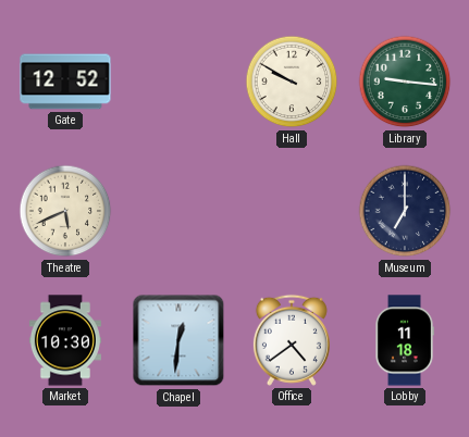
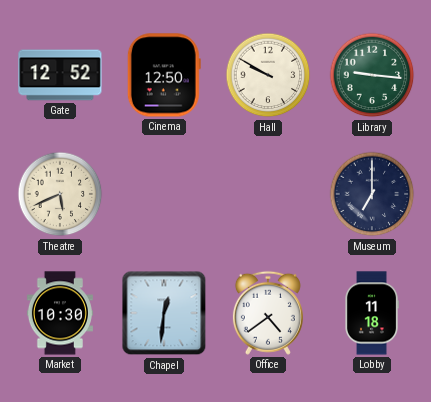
Cinema: none -> 12:50
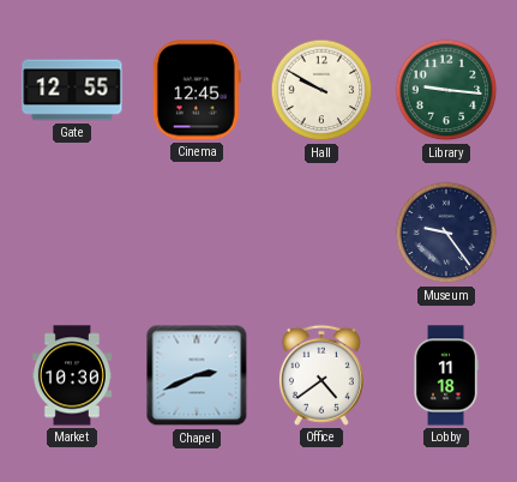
Gate: 12:52 -> 12:55
Cinema: 12:50 -> 12:45
Theatre: 5:41 -> none
Museum: 7:00 -> 9:24
Chapel: 12:31 -> 2:41
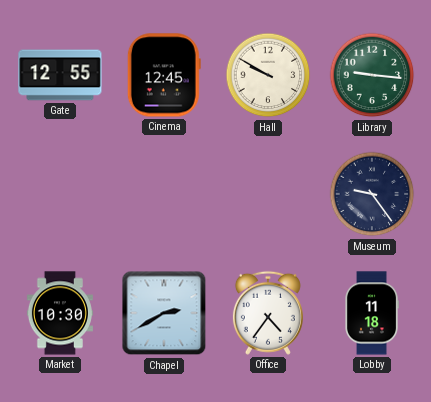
Chapel: 2:41 -> 2:40
Office: 4:39 -> 4:36
